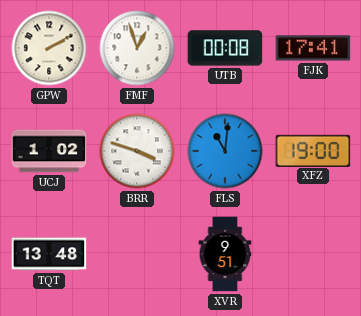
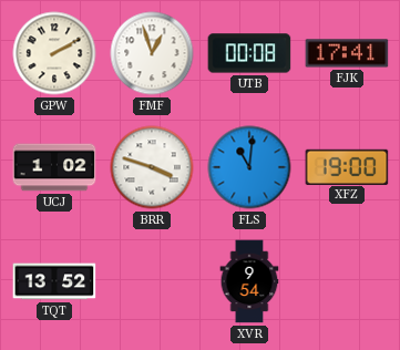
TQT: 13:48 -> 13:52
XVR: 9:51 -> 9:54
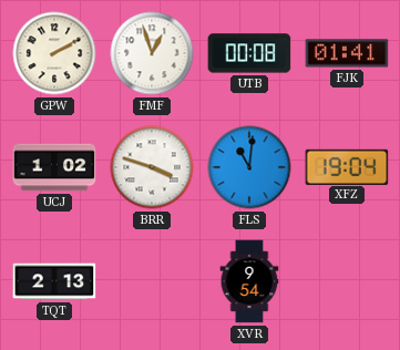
FJK: 17:41 -> 01:41
XFZ: 19:00 -> 19:04
TQT: 13:52 -> 2:13
